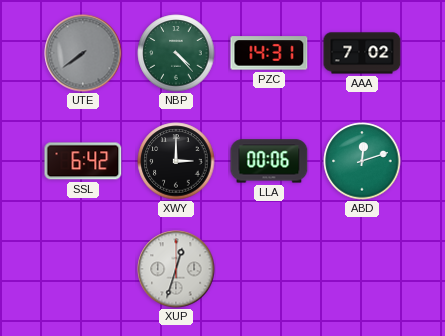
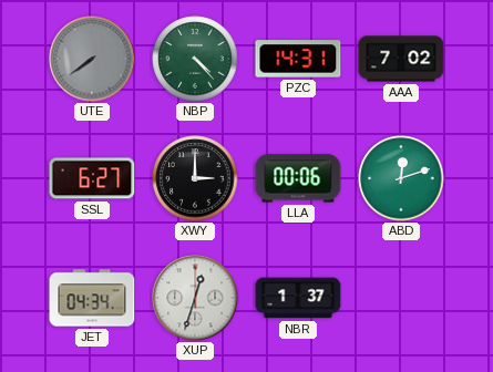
SSL: 6:42 -> 6:27
JET: none -> 04:34
NBR: none -> 1:37
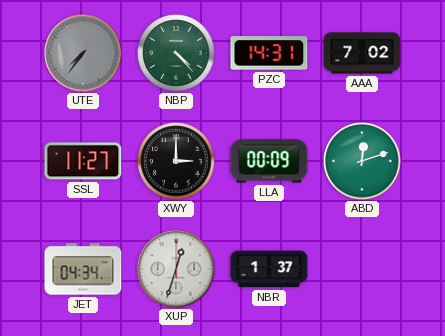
UTE: 7:39 -> 7:36
SSL: 6:27 -> 11:27
LLA: 00:06 -> 00:09
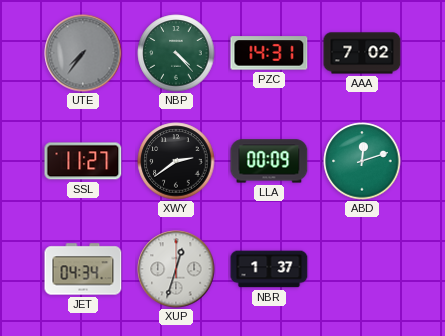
XWY: 3:00 -> 2:39
